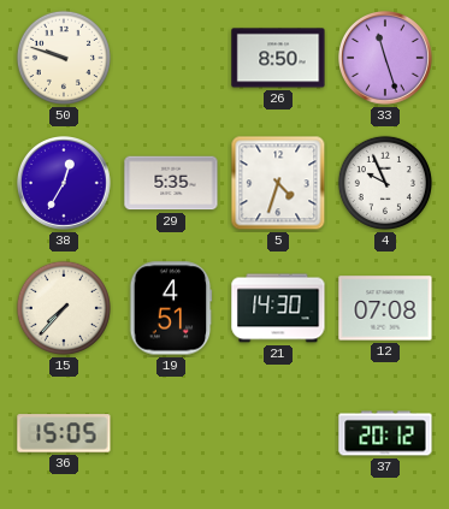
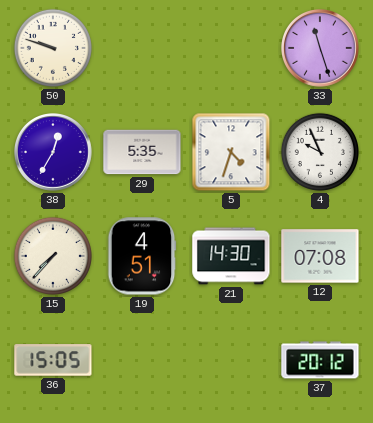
26: 8:50 -> none
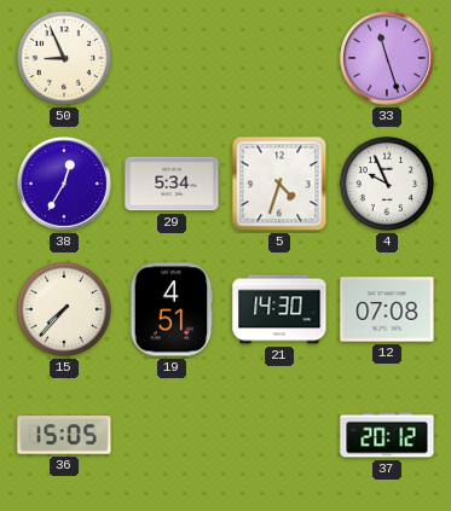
50: 9:48 -> 8:56
29: 5:35 -> 5:34
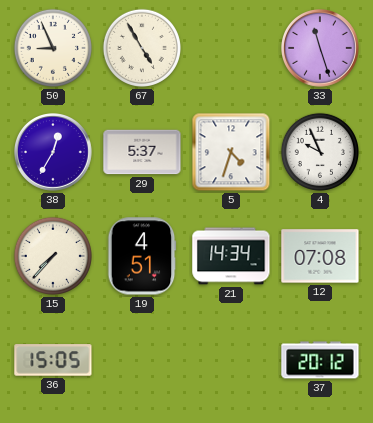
67: none -> 4:55
29: 5:34 -> 5:37
21: 14:30 -> 14:34
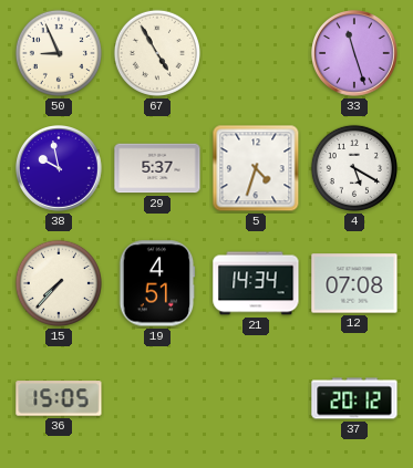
38: 12:35 -> 9:58
4: 9:56 -> 5:20
